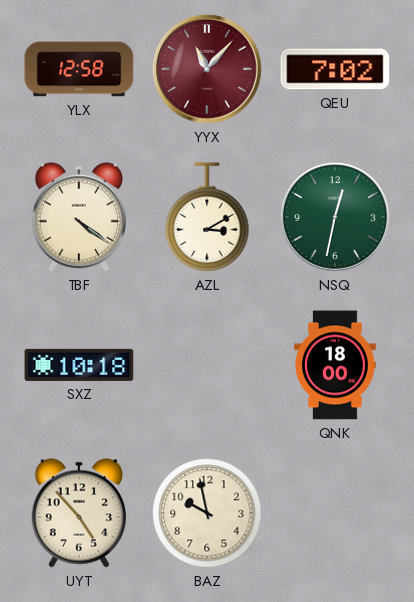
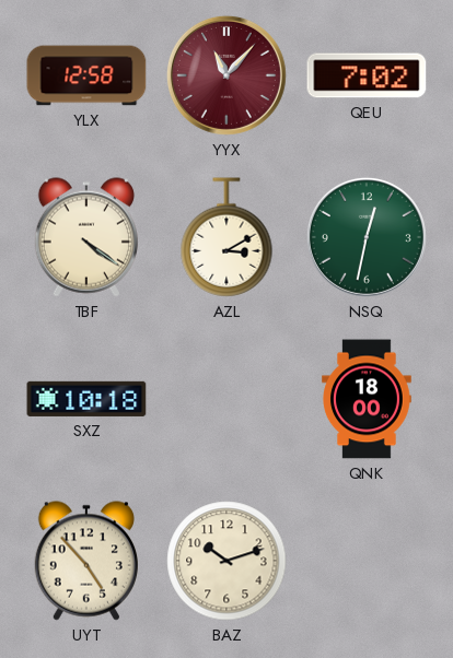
BAZ: 9:58 -> 10:12
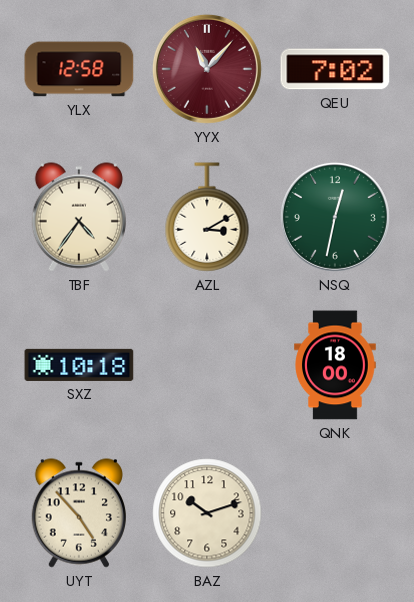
TBF: 4:21 -> 4:36
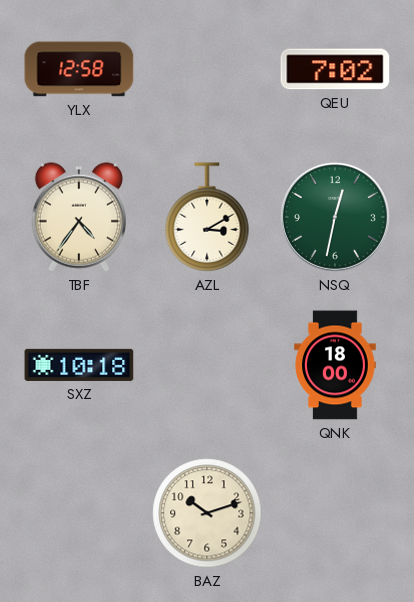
YYX: 11:07 -> none
UYT: 4:53 -> none
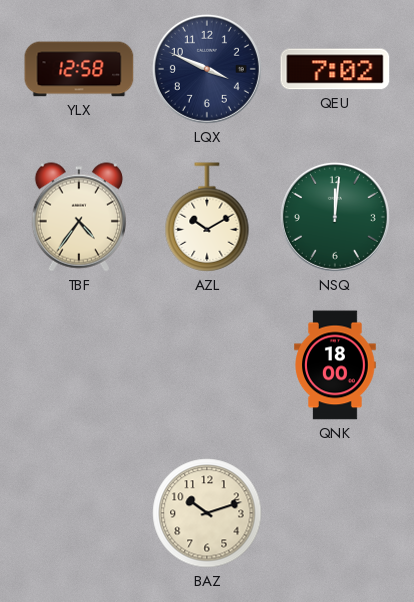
LQX: none -> 3:49
AZL: 3:10 -> 10:10
NSQ: 12:32 -> 12:01
SXZ: 10:18 -> none
